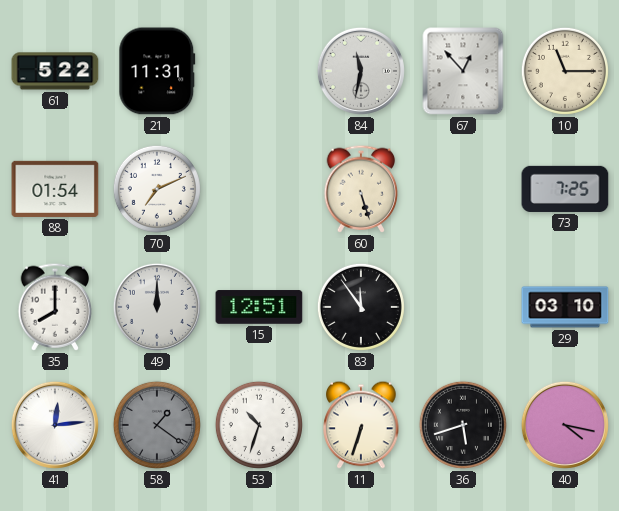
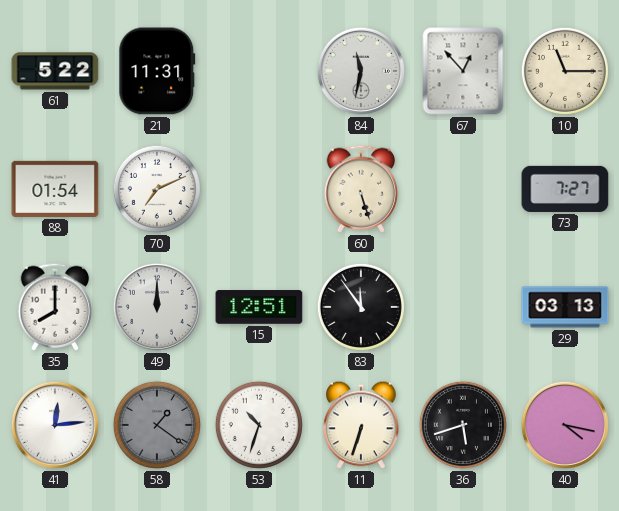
73: 7:25 -> 7:27
29: 03:10 -> 03:13
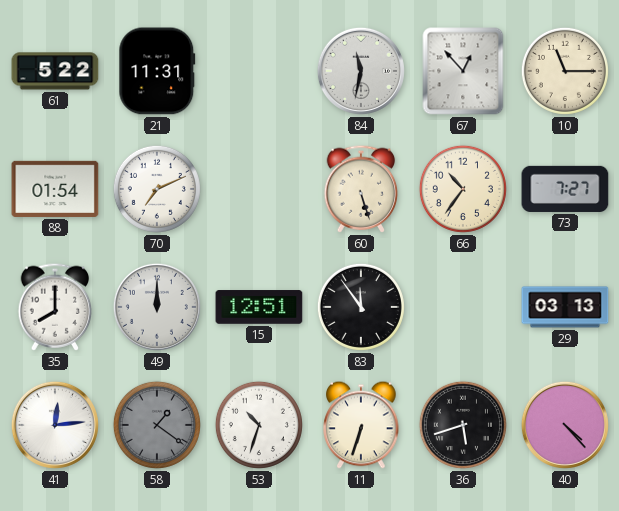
66: none -> 10:36
40: 4:17 -> 4:23
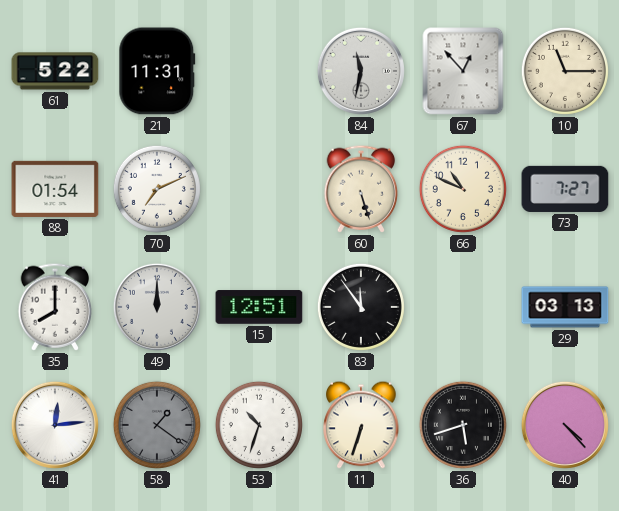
66: 10:36 -> 10:49
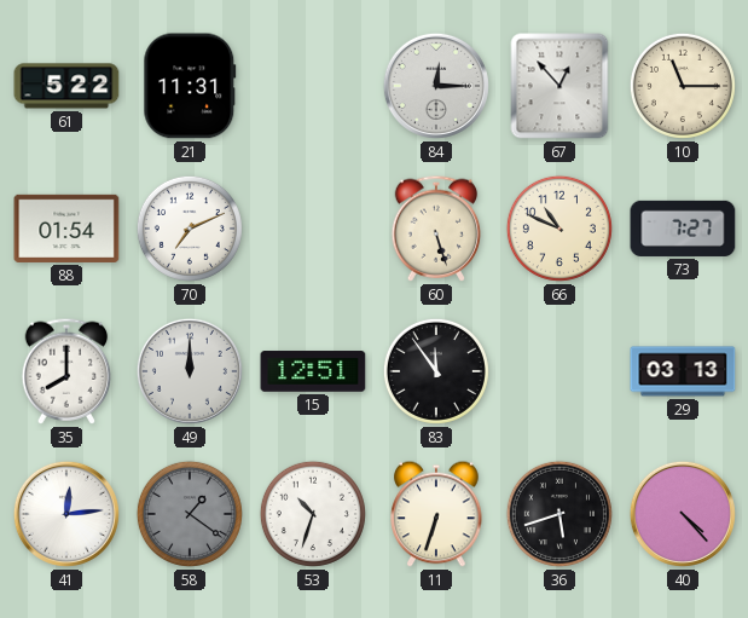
84: 11:32 -> 12:15
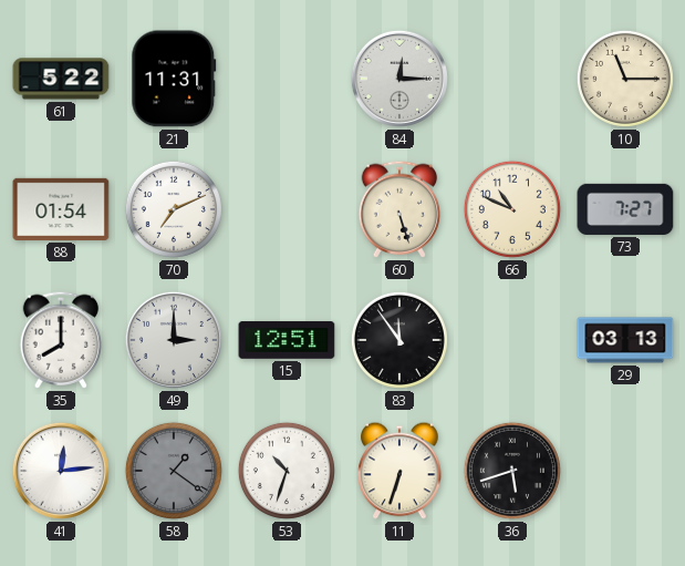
67: 12:53 -> none
49: 12:00 -> 3:00
40: 4:23 -> none
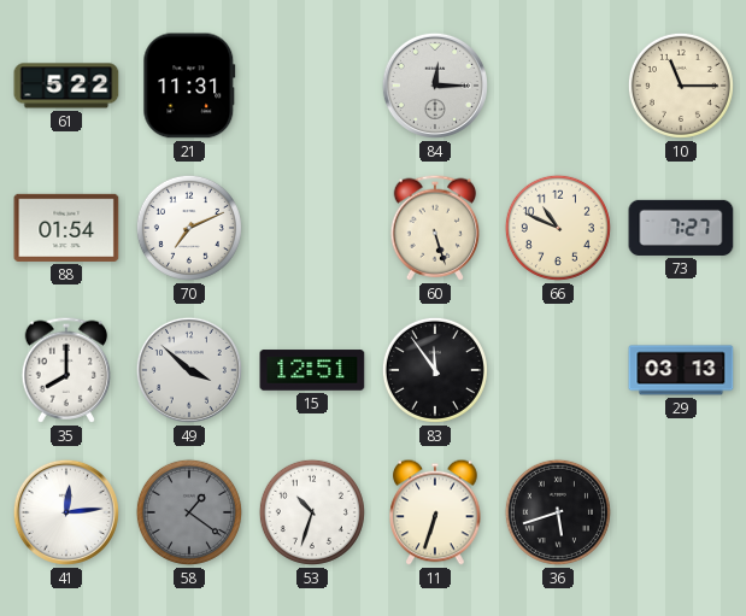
49: 3:00 -> 3:52
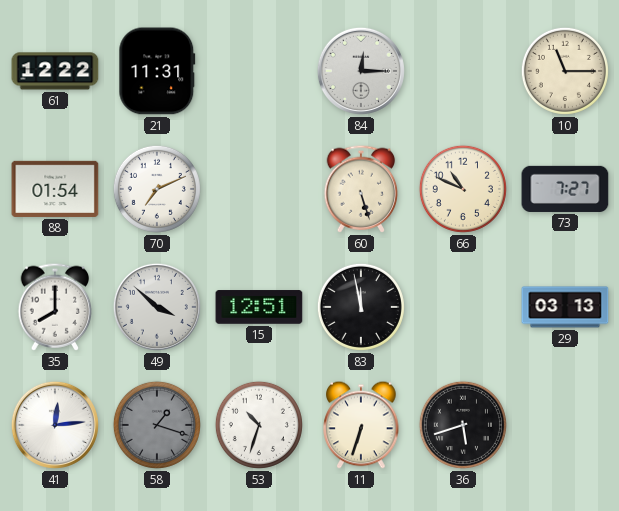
61: 5:22 -> 12:22
83: 11:54 -> 11:58
58: 1:21 -> 1:18
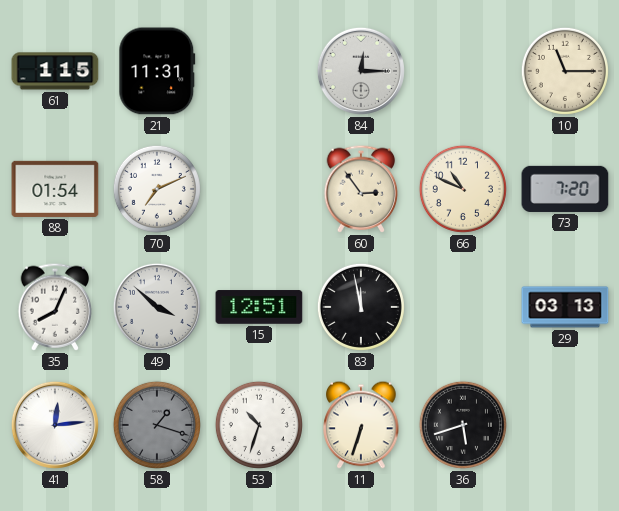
61: 12:22 -> 1:15
60: 5:27 -> 2:54
73: 7:27 -> 7:20
35: 8:00 -> 8:04
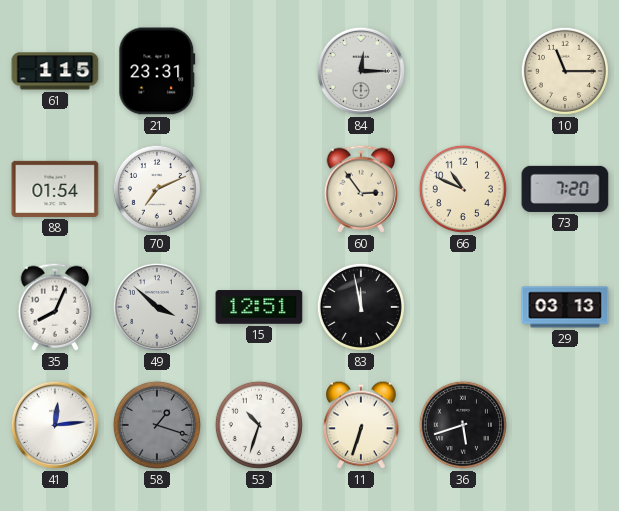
21: 11:31 -> 23:31
